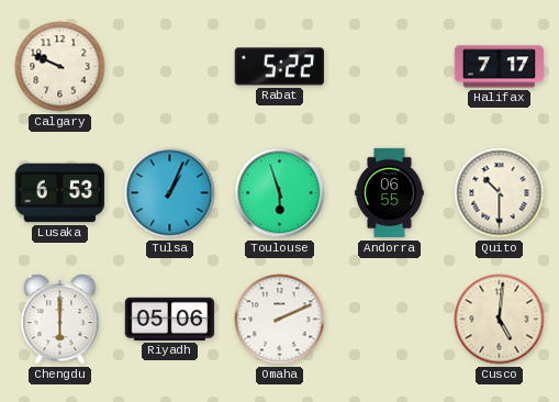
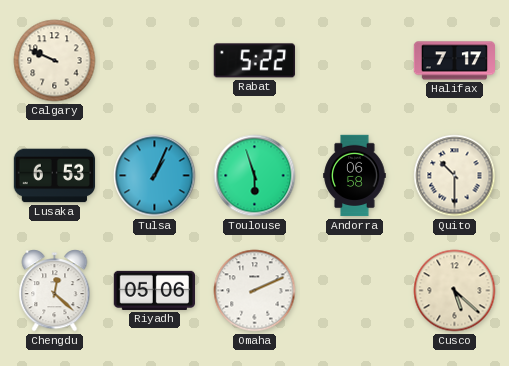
Andorra: 06:55 -> 06:58
Chengdu: 6:00 -> 12:22
Cusco: 5:01 -> 5:22
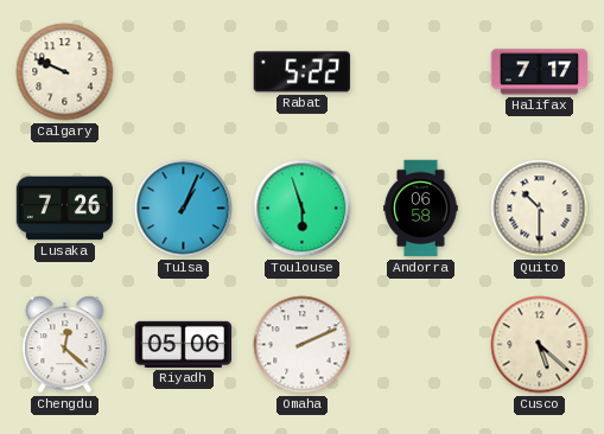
Lusaka: 6:53 -> 7:26
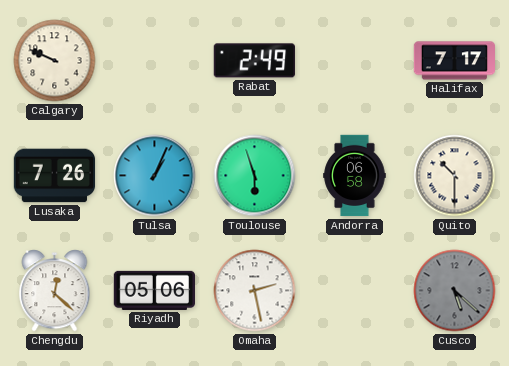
Rabat: 5:22 -> 2:49
Omaha: 2:11 -> 2:28
Cusco dial: cream -> grey
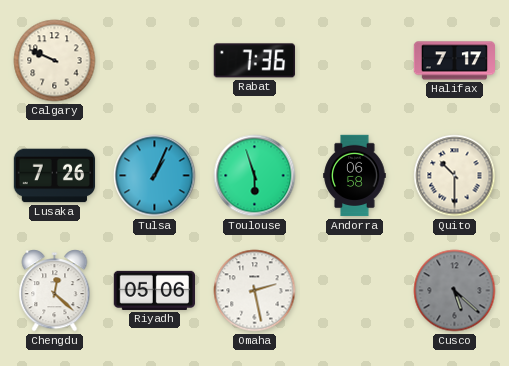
Rabat: 2:49 -> 7:36
